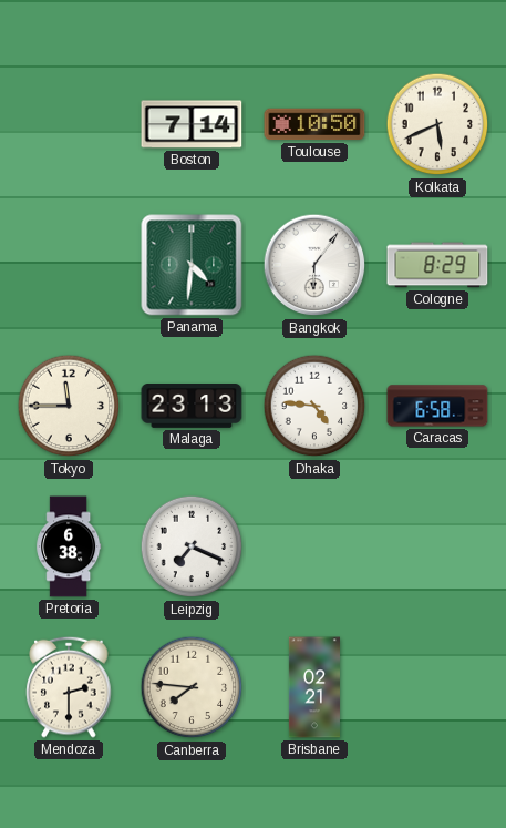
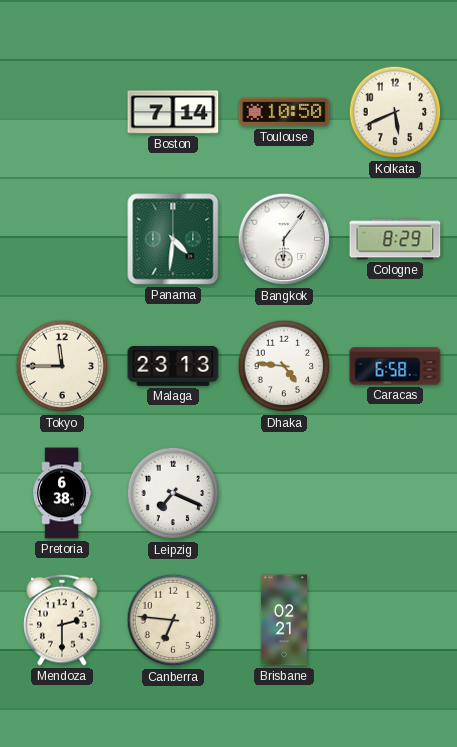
Canberra: 7:46 -> 6:46
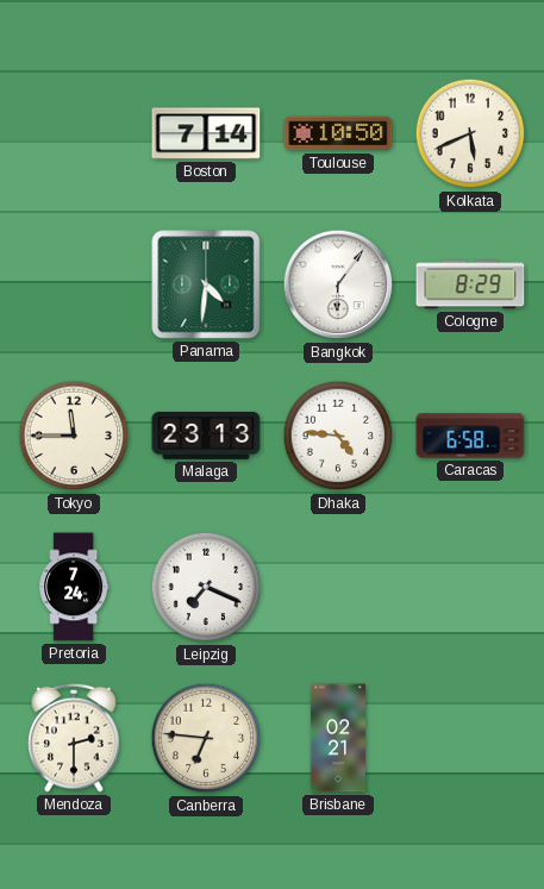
Pretoria: 6:38 -> 7:24
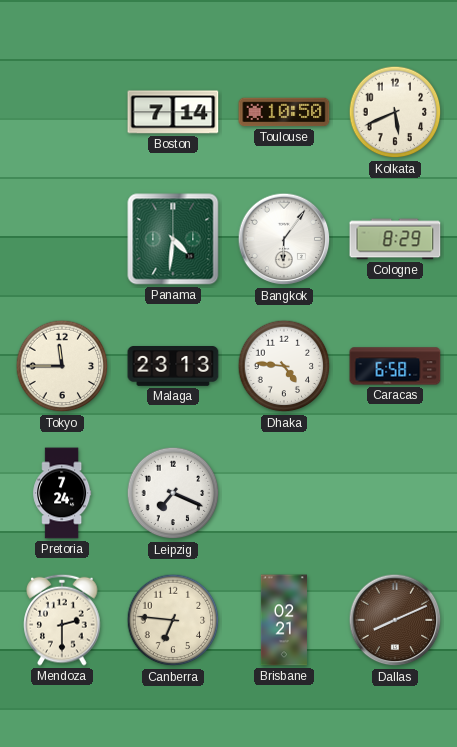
Dallas: none -> 8:11
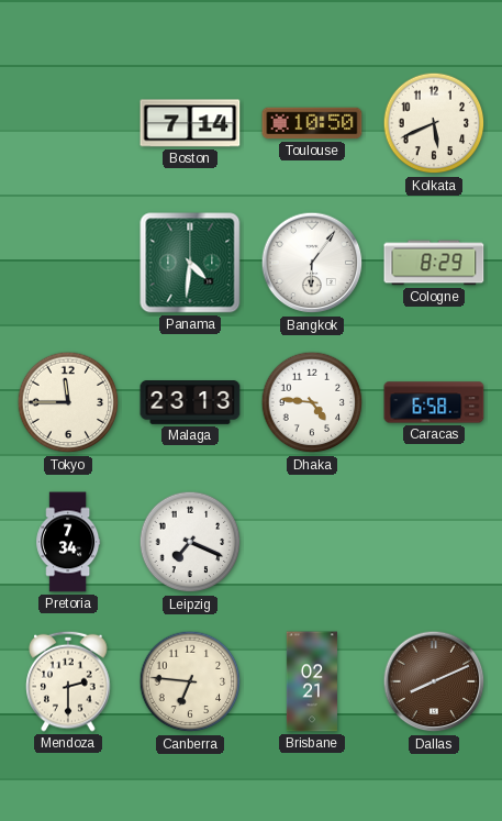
Pretoria: 7:24 -> 7:34
